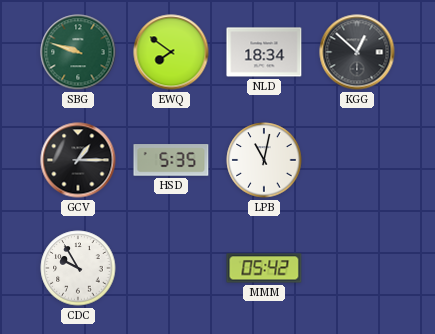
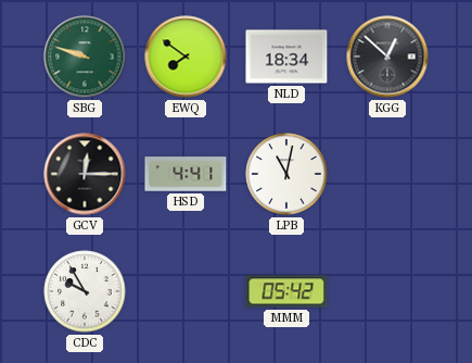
GCV: 1:15 -> 12:15
HSD: 5:35 -> 4:41
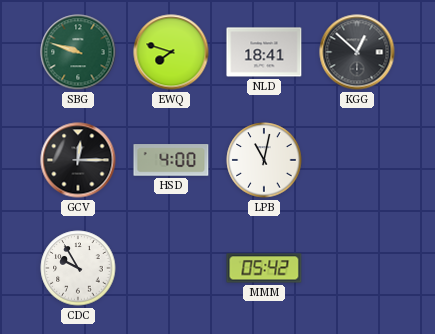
EWQ: 7:51 -> 7:48
NLD: 18:34 -> 18:41
HSD: 4:41 -> 4:00
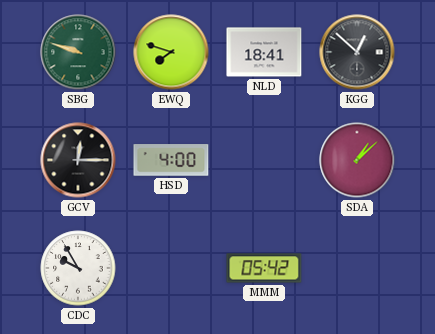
LPB: 11:02 -> none
SDA: none -> 1:08
